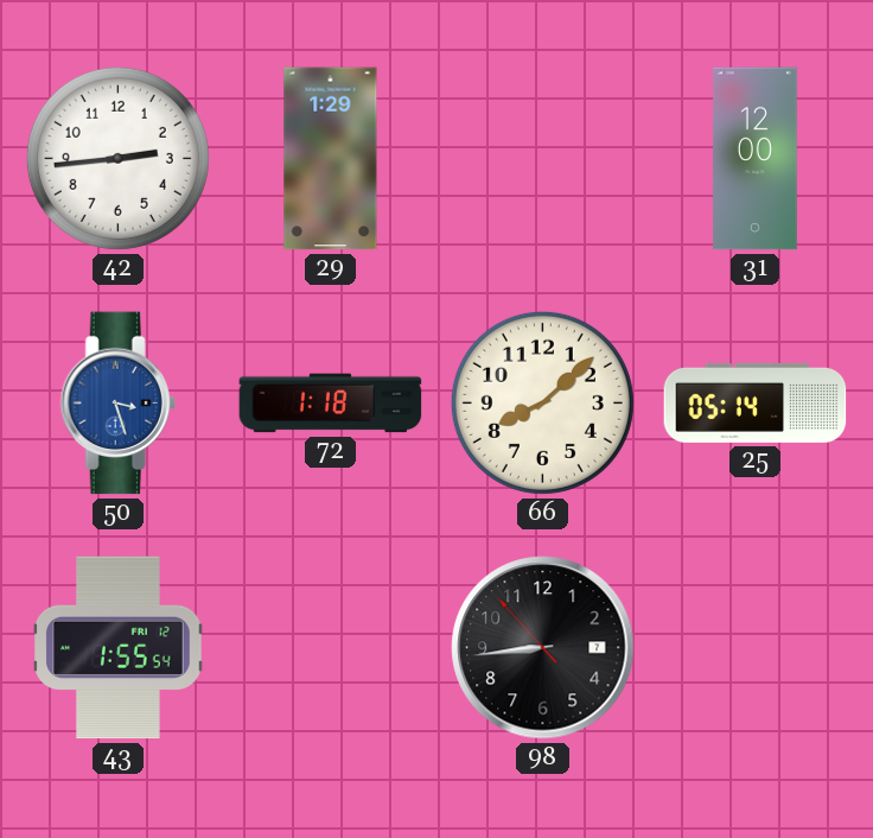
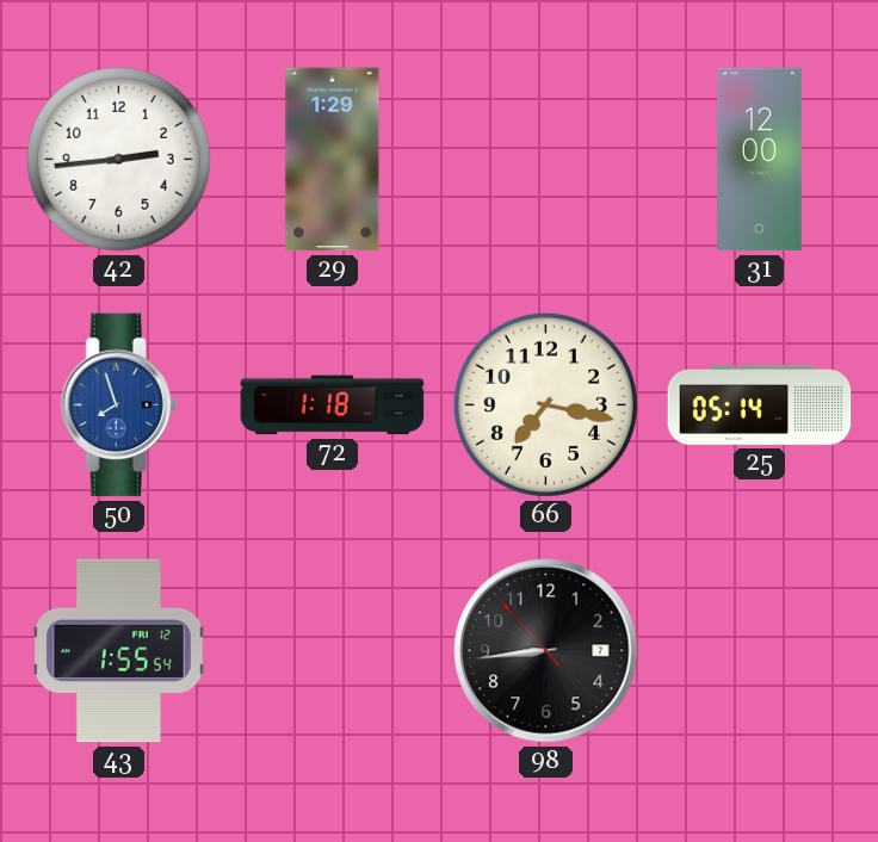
50: 3:27 -> 7:57
66: 8:08 -> 7:17
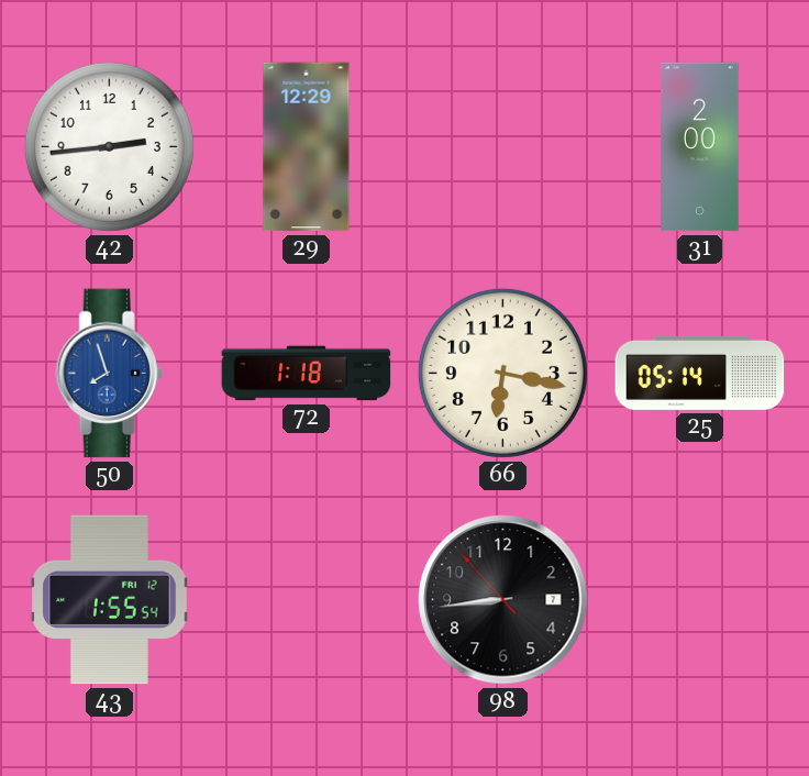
29: 1:29 -> 12:29
31: 12:00 -> 2:00
66: 7:17 -> 6:17
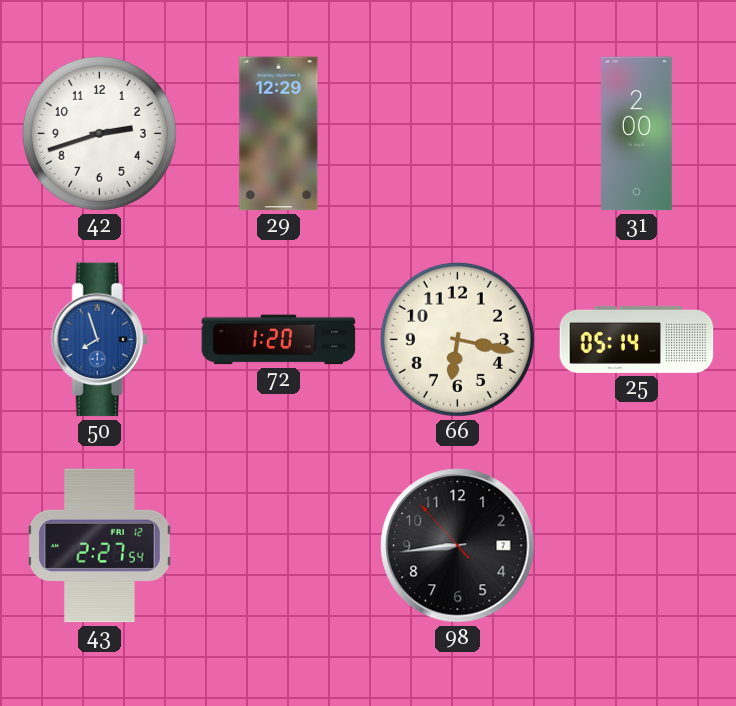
42: 2:44 -> 2:42
72: 1:18 -> 1:20
43: 1:55 -> 2:27
